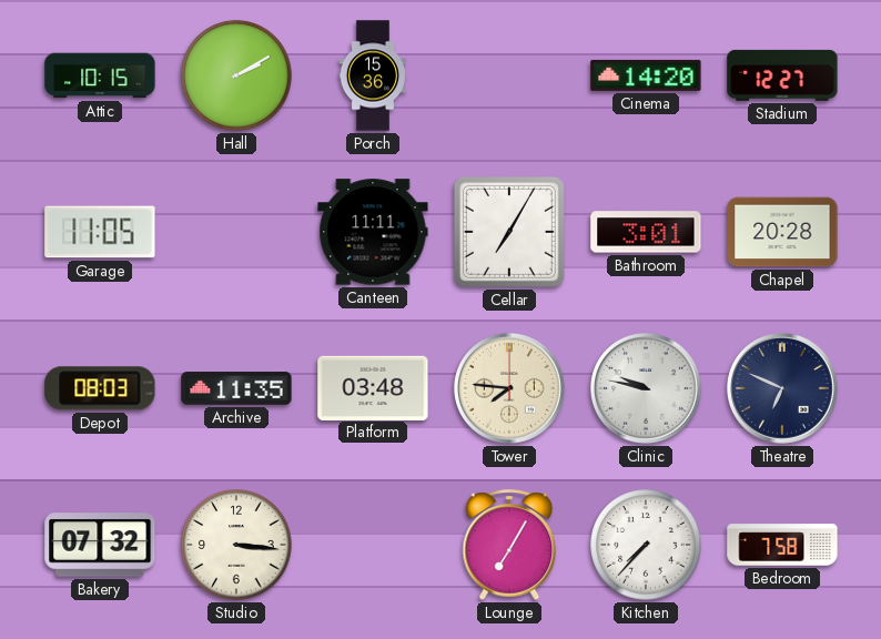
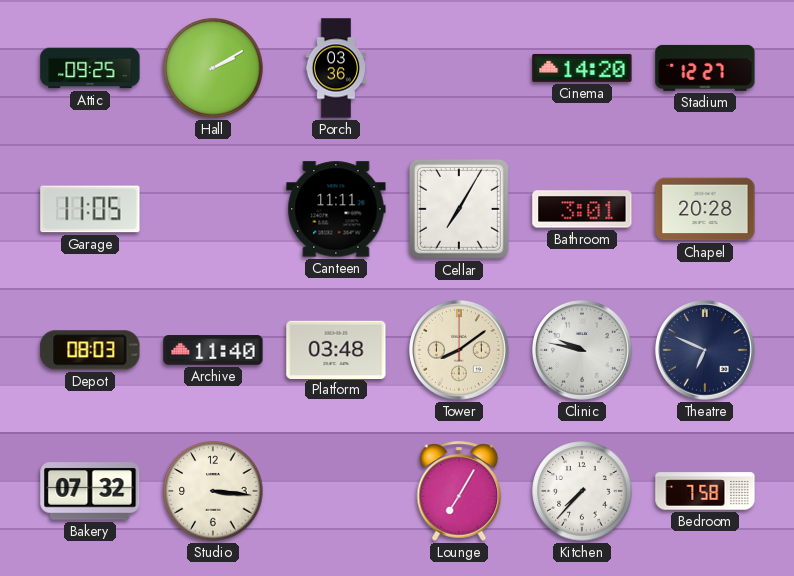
Attic: 10:15 -> 09:25
Porch: 15:36 -> 03:36
Archive: 11:35 -> 11:40
Tower: 7:46 -> 8:09
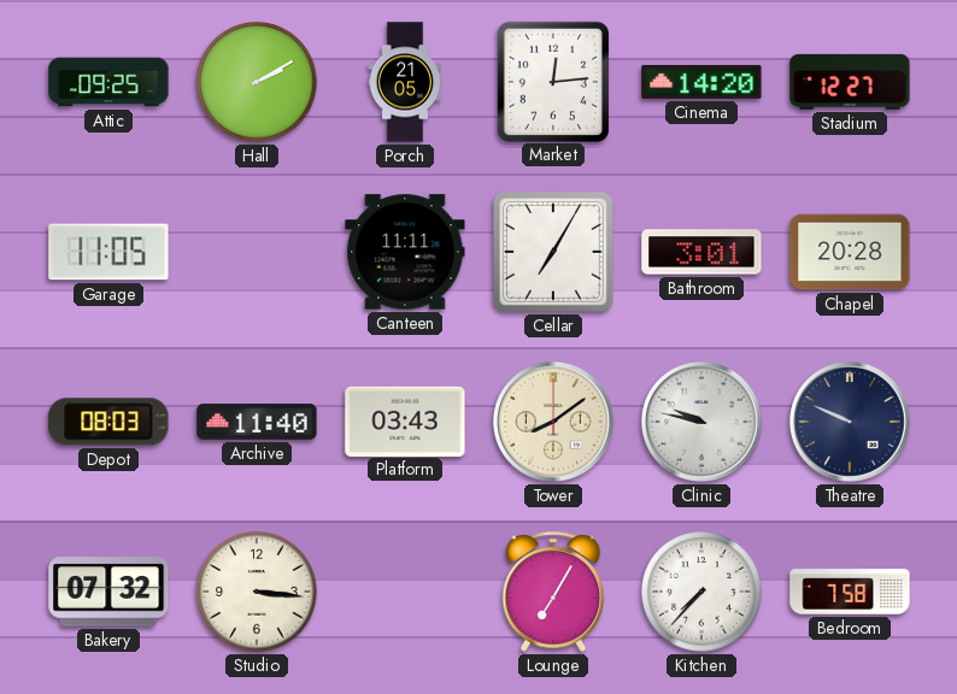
Porch: 03:36 -> 21:05
Market: none -> 12:14
Platform: 03:48 -> 03:43
Theatre: 6:49 -> 9:49
